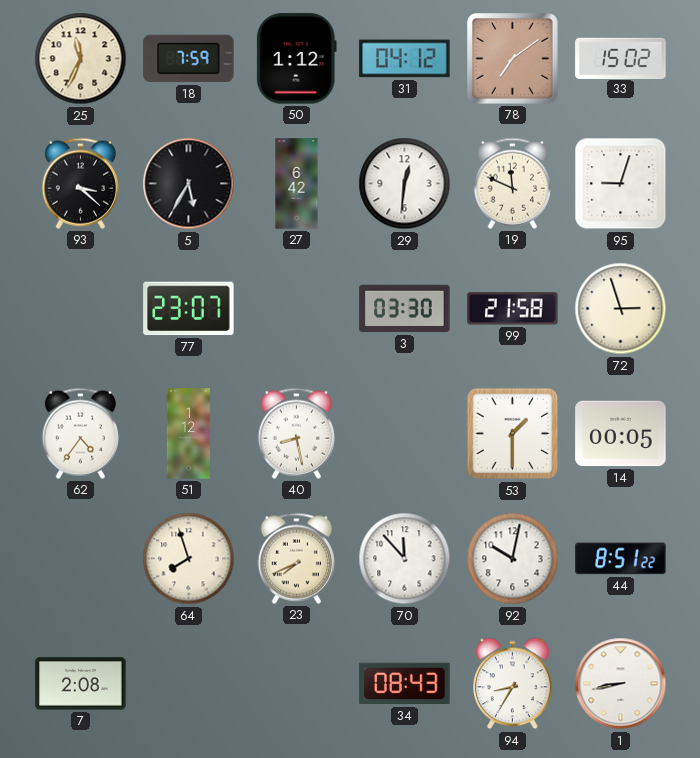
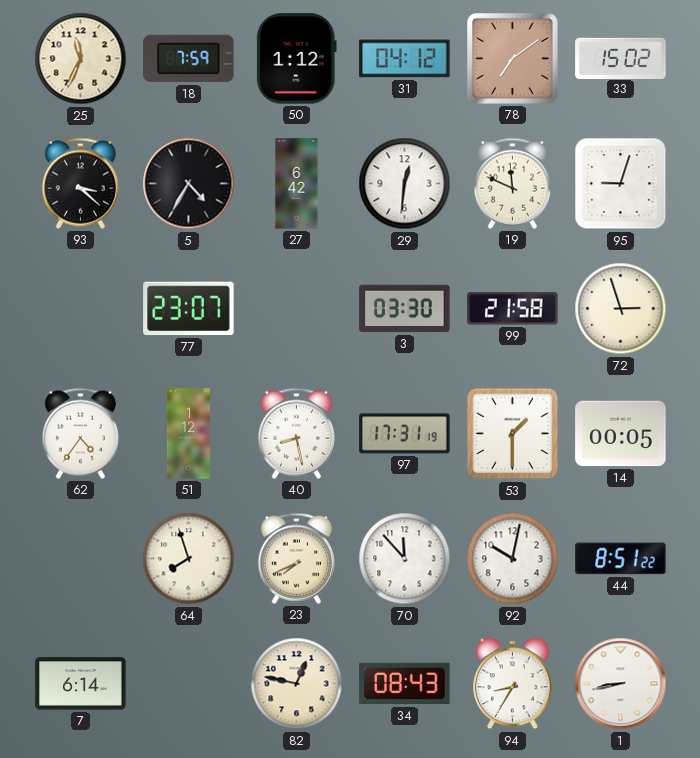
5: 5:35 -> 4:35
97: none -> 17:31
7: 2:08 -> 6:14
82: none -> 12:47
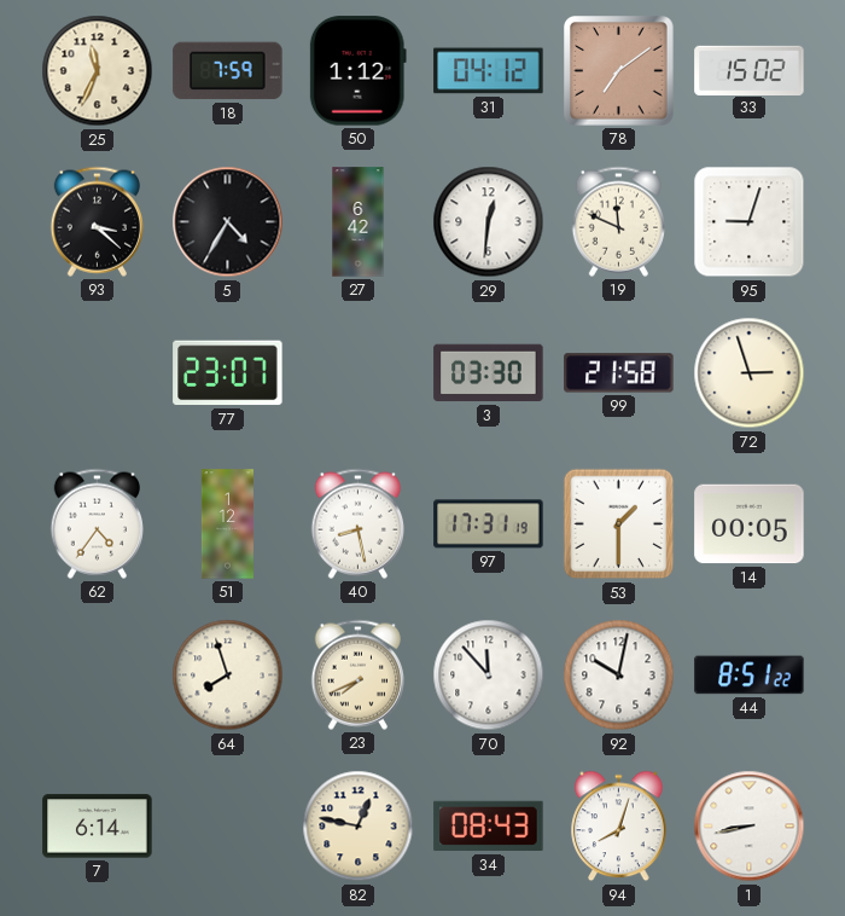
94: 8:35 -> 8:03
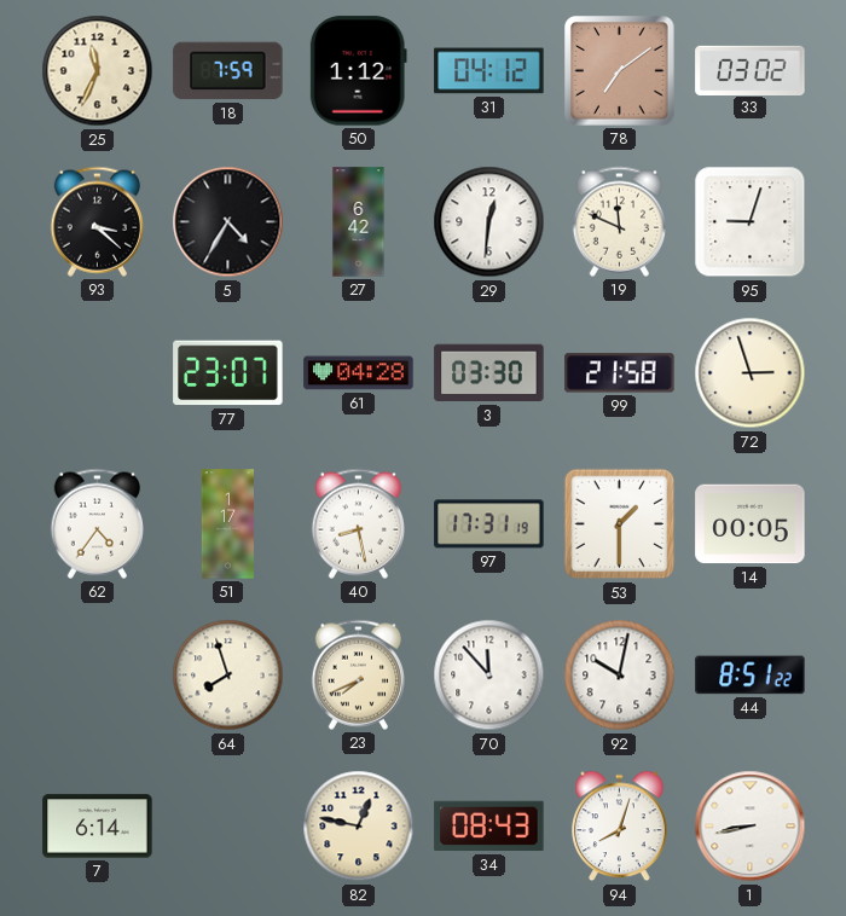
33: 15:02 -> 03:02
61: none -> 04:28
51: 1:12 -> 1:17
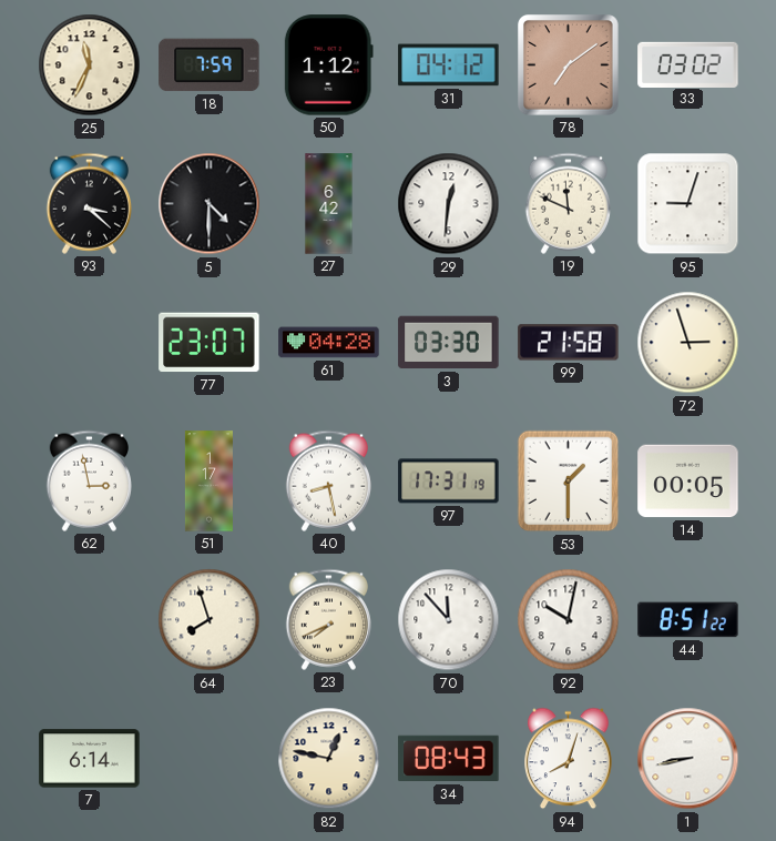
5: 4:35 -> 4:30
62: 4:36 -> 2:58
